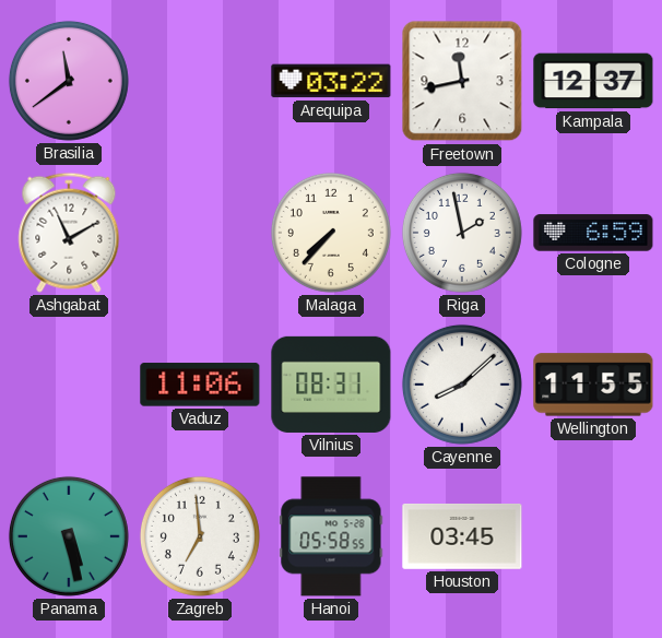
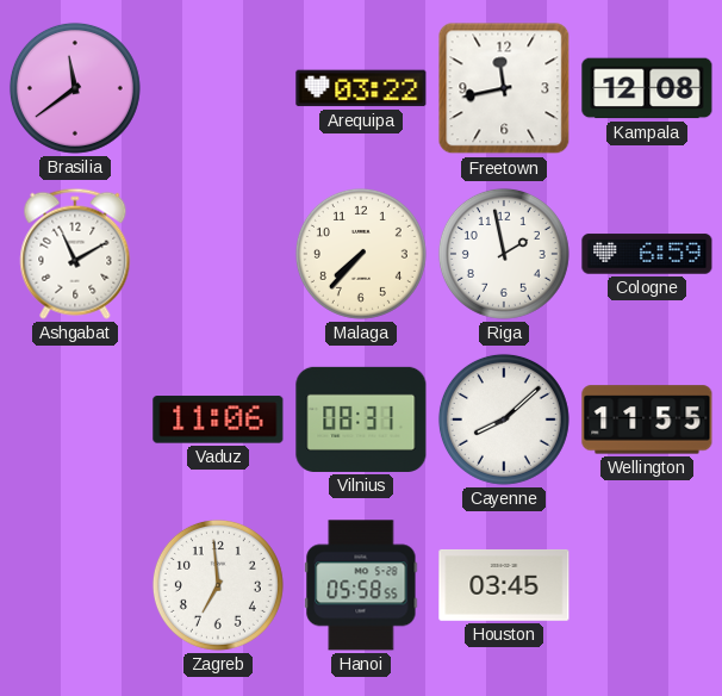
Kampala: 12:37 -> 12:08
Panama: 5:28 -> none
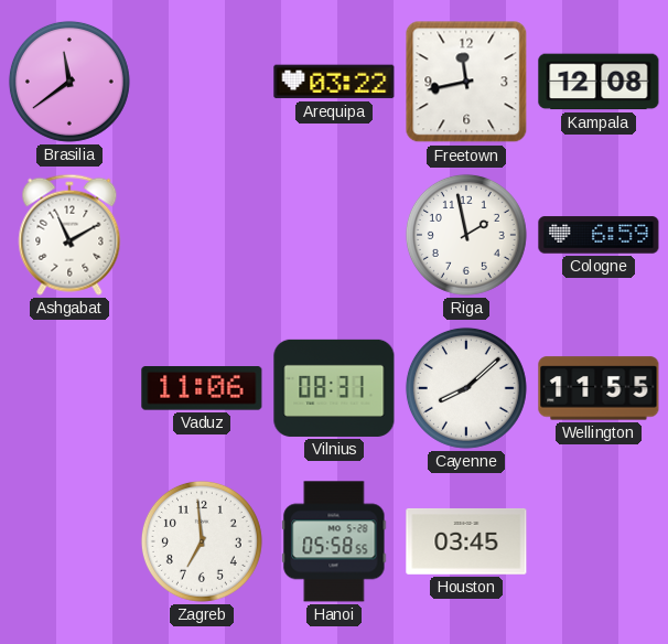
Malaga: 7:37 -> none
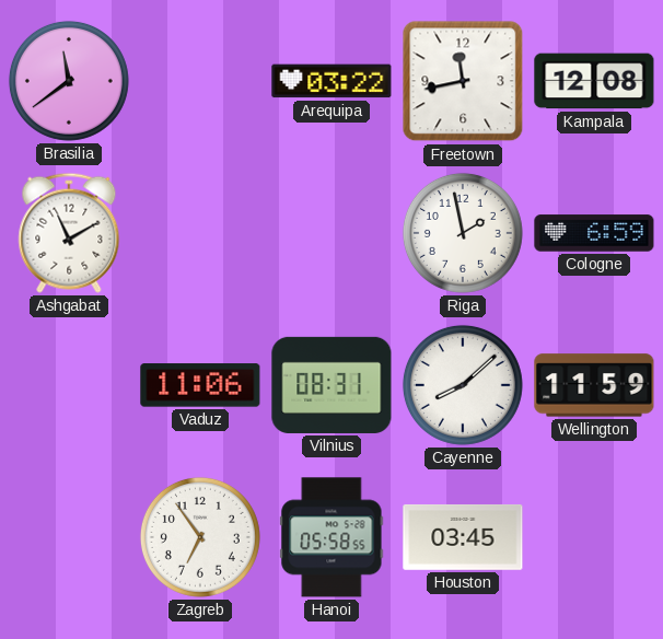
Wellington: 11:55 -> 11:59
Zagreb: 6:59 -> 6:54
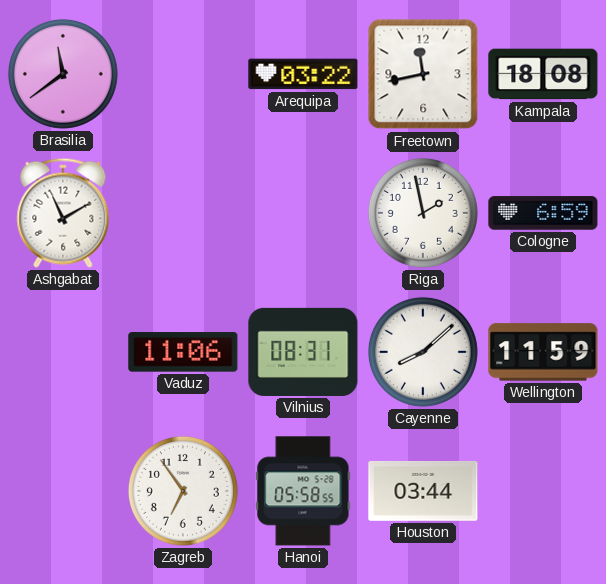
Kampala: 12:08 -> 18:08
Houston: 03:45 -> 03:44
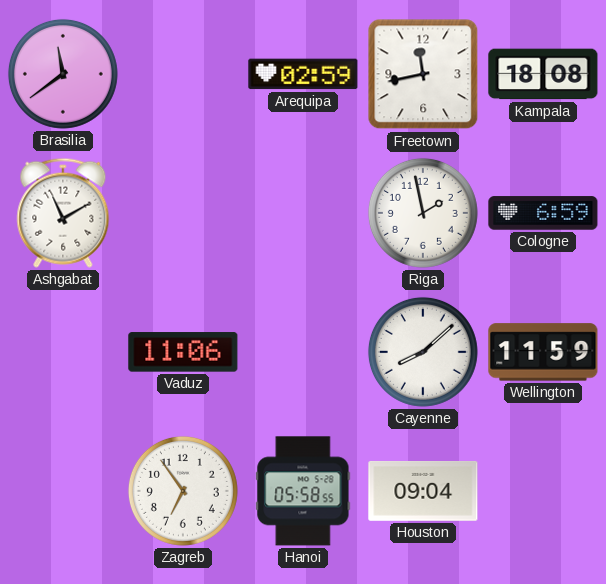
Arequipa: 03:22 -> 02:59
Vilnius: 08:31 -> none
Houston: 03:44 -> 09:04
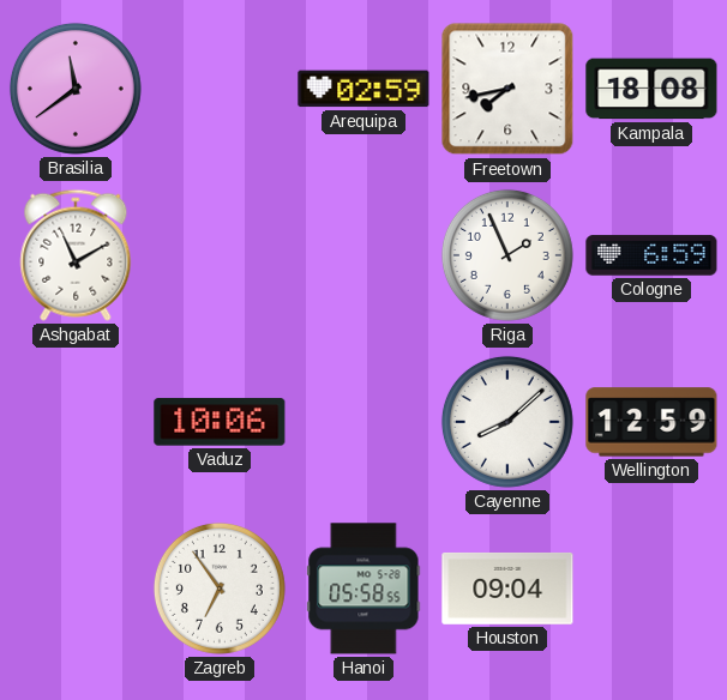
Freetown: 11:43 -> 7:43
Riga: 1:58 -> 1:56
Vaduz: 11:06 -> 10:06
Wellington: 11:59 -> 12:59
